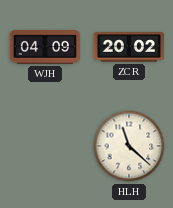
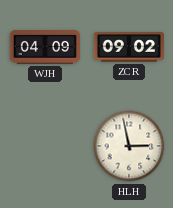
ZCR: 20:02 -> 09:02
HLH: 11:22 -> 2:58
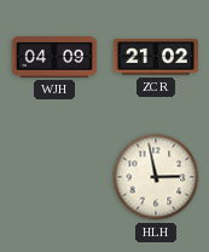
ZCR: 09:02 -> 21:02
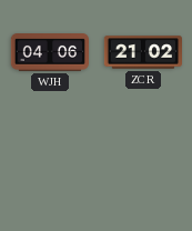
WJH: 04:09 -> 04:06
HLH: 2:58 -> none
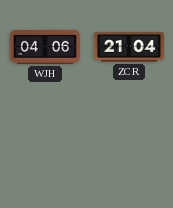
ZCR: 21:02 -> 21:04
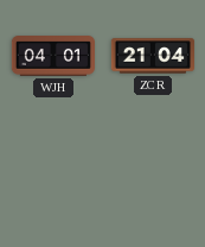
WJH: 04:06 -> 04:01
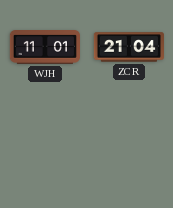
WJH: 04:01 -> 11:01
